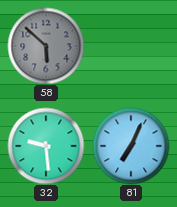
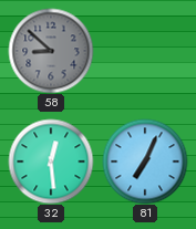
58: 5:52 -> 8:52
32: 9:29 -> 12:29
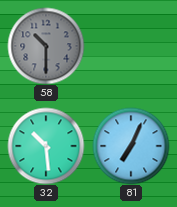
58: 8:52 -> 10:30
32: 12:29 -> 10:29
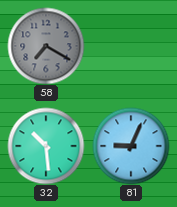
58: 10:30 -> 7:20
81: 7:04 -> 9:04
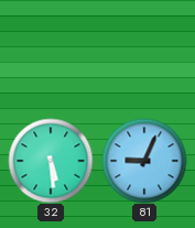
58: 7:20 -> none
32: 10:29 -> 5:29
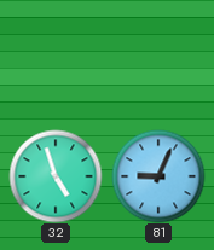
32: 5:29 -> 4:57
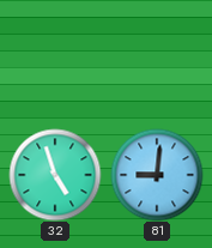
81: 9:04 -> 9:01
